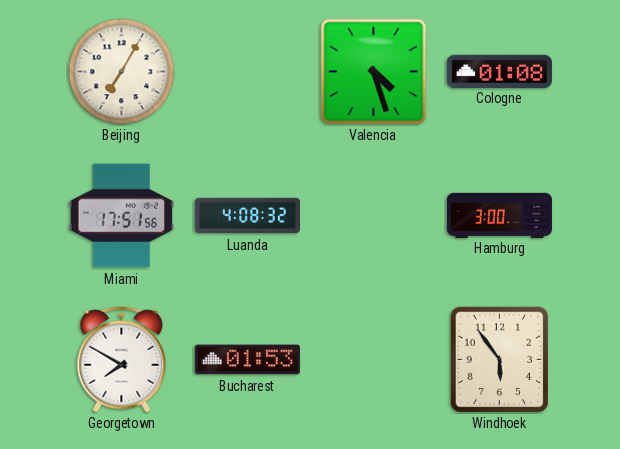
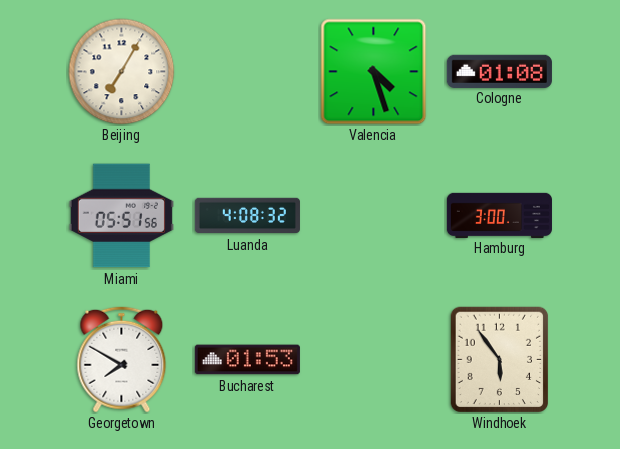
Miami: 17:51 -> 05:51
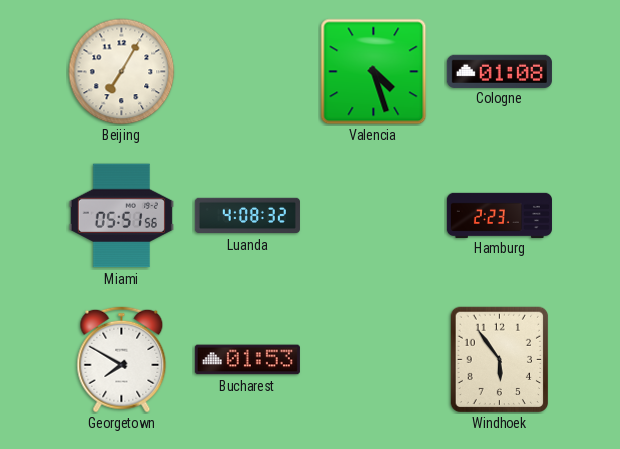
Hamburg: 3:00 -> 2:23
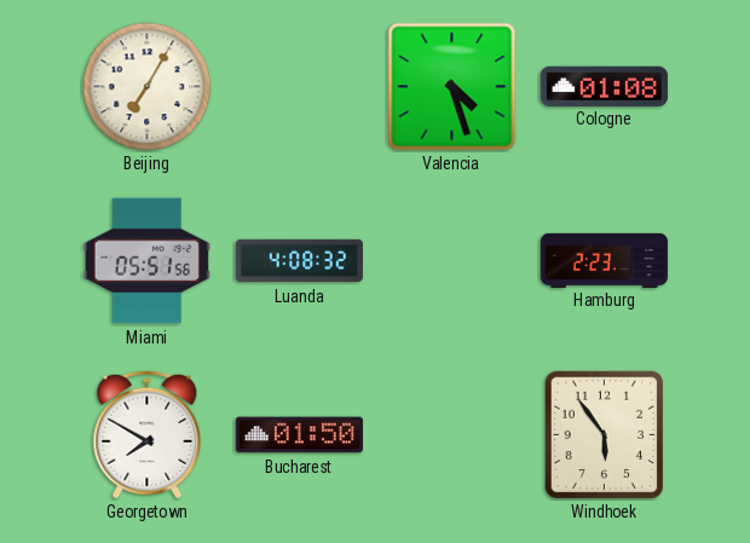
Bucharest: 01:53 -> 01:50
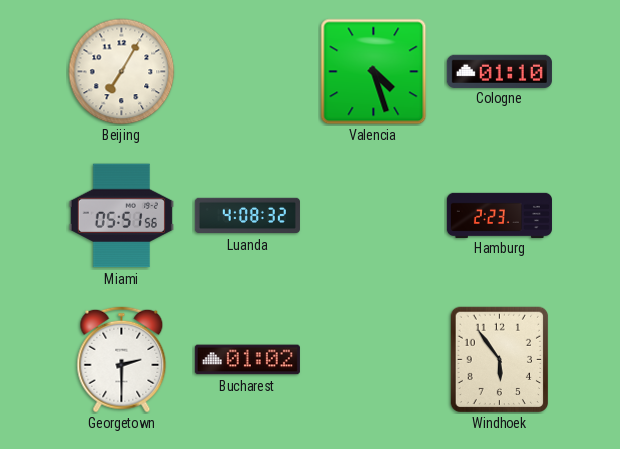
Cologne: 01:08 -> 01:10
Georgetown: 7:50 -> 2:30
Bucharest: 01:50 -> 01:02
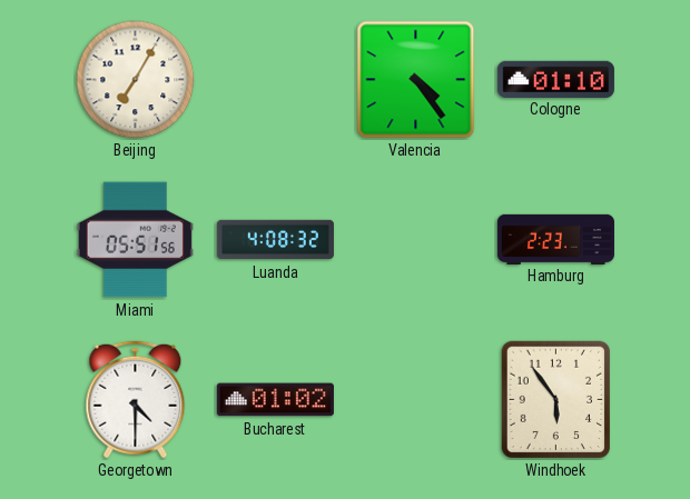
Valencia: 4:27 -> 4:24
Georgetown: 2:30 -> 4:30
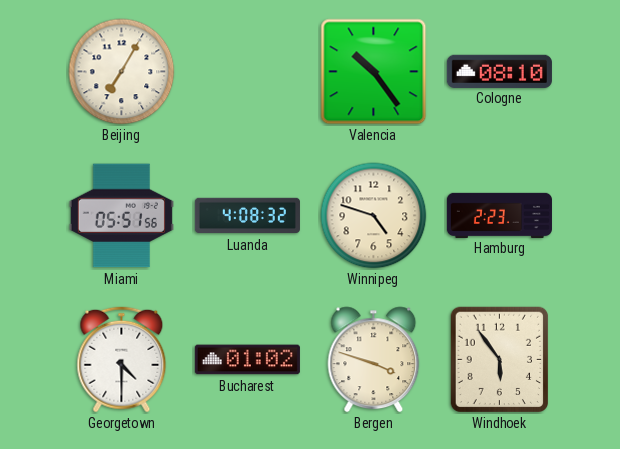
Valencia: 4:24 -> 10:24
Cologne: 01:10 -> 08:10
Winnipeg: none -> 4:48
Bergen: none -> 3:48
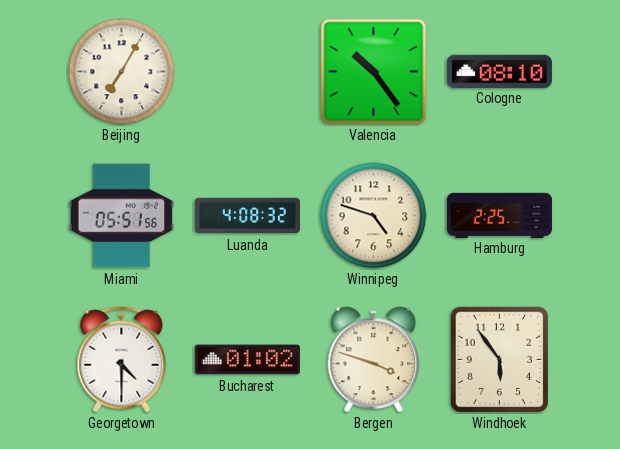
Hamburg: 2:23 -> 2:25
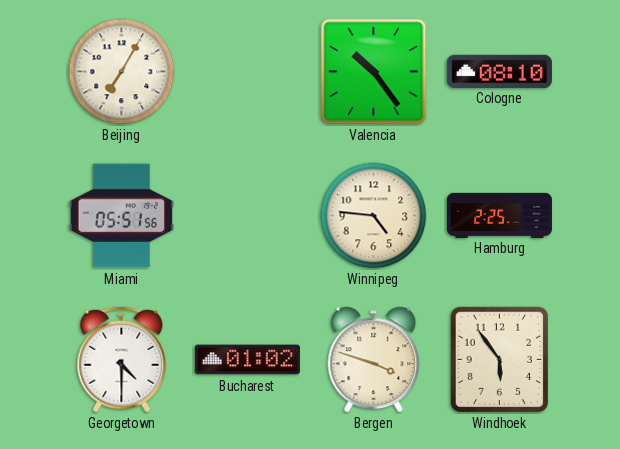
Luanda: 4:08 -> none
Winnipeg: 4:48 -> 4:46
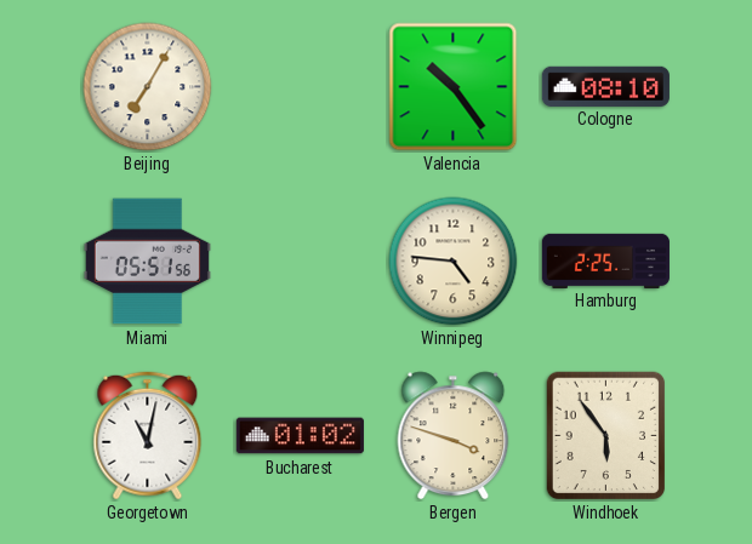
Georgetown: 4:30 -> 11:02
